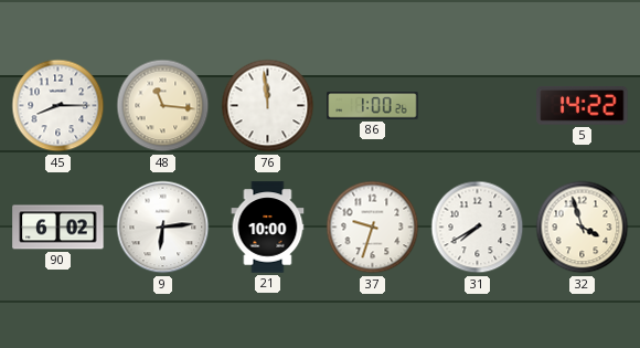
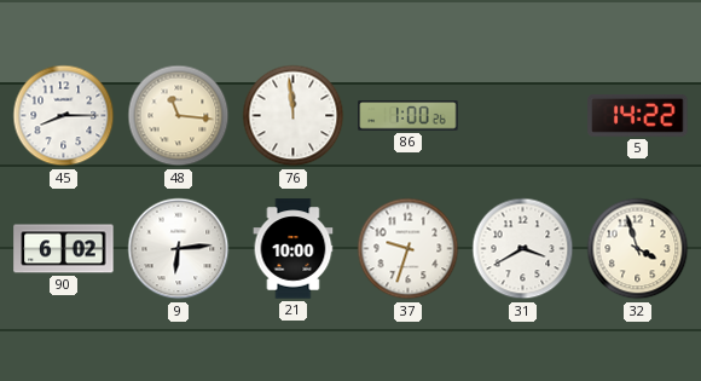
31: 7:40 -> 3:40
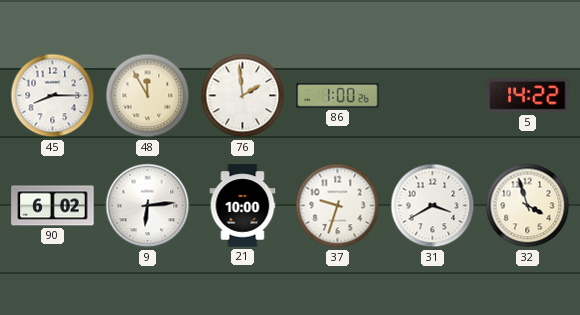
48: 11:16 -> 11:55
76: 11:59 -> 1:59
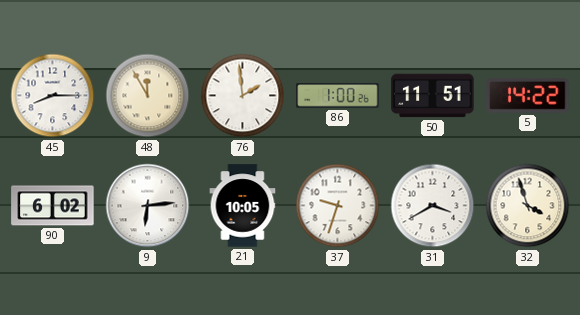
50: none -> 11:51
21: 10:00 -> 10:05
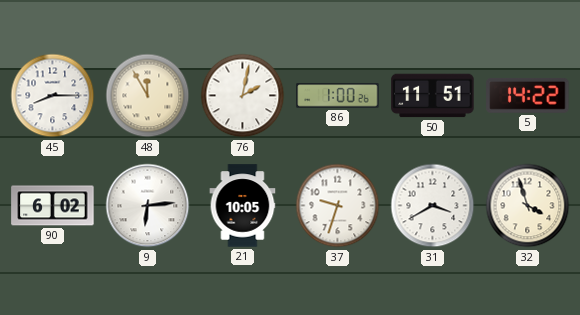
76: 1:59 -> 2:02
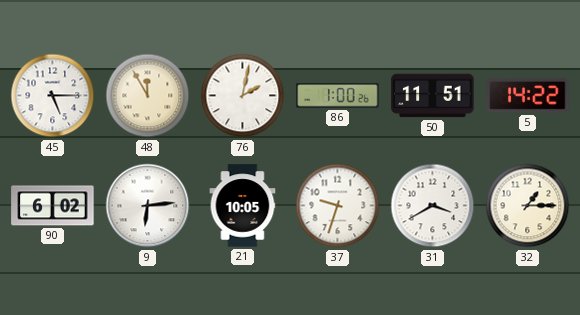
45: 8:15 -> 5:15
32: 3:57 -> 1:15
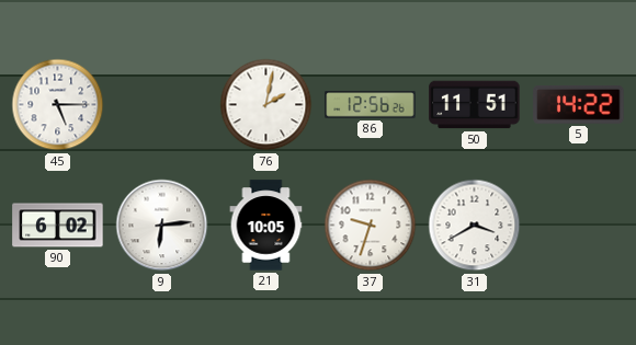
48: 11:55 -> none
86: 1:00 -> 12:56
32: 1:15 -> none
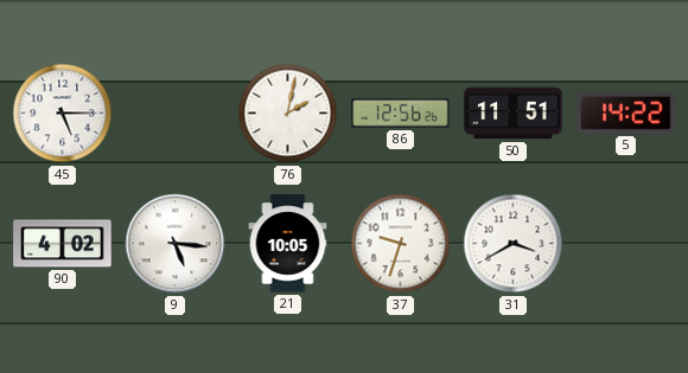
90: 6:02 -> 4:02
9: 6:14 -> 5:16
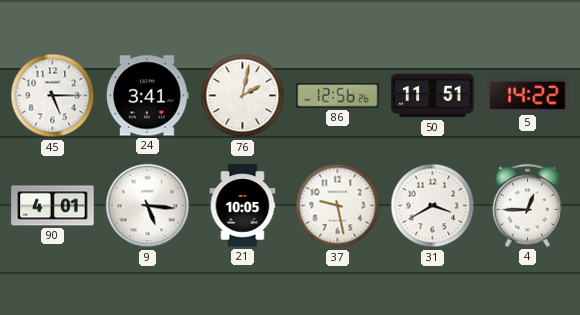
24: none -> 3:41
90: 4:02 -> 4:01
37: 9:33 -> 9:28
4: none -> 12:45
